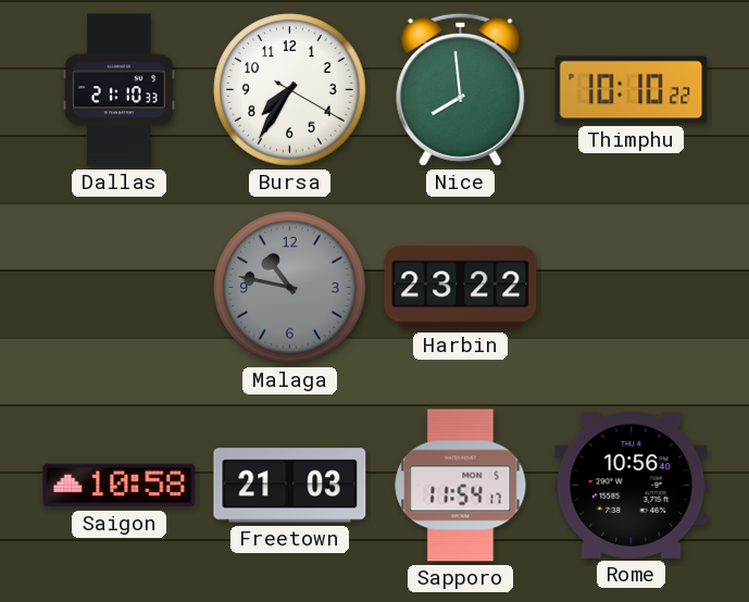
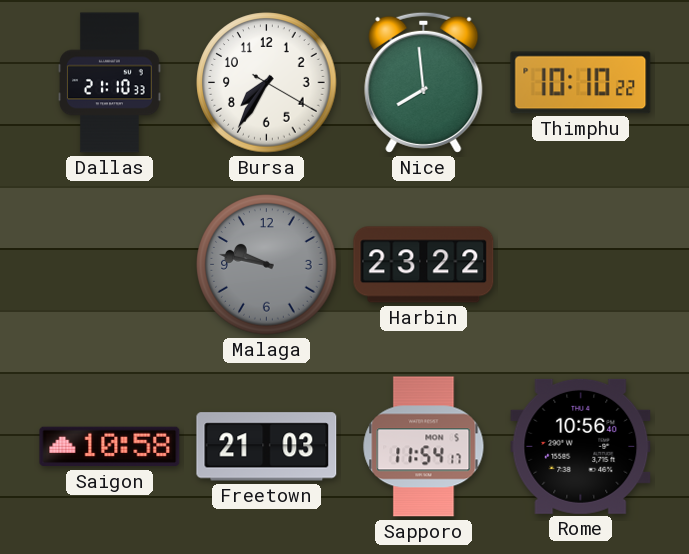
Malaga: 10:47 -> 9:47
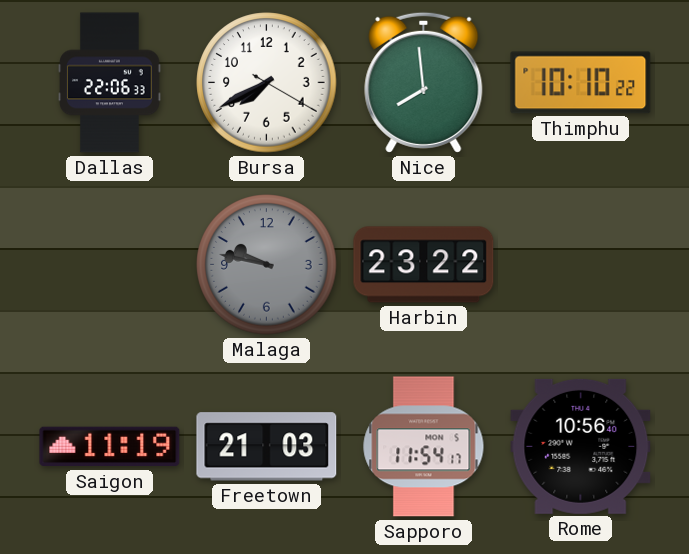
Dallas: 21:10 -> 22:06
Bursa: 7:35 -> 7:40
Saigon: 10:58 -> 11:19
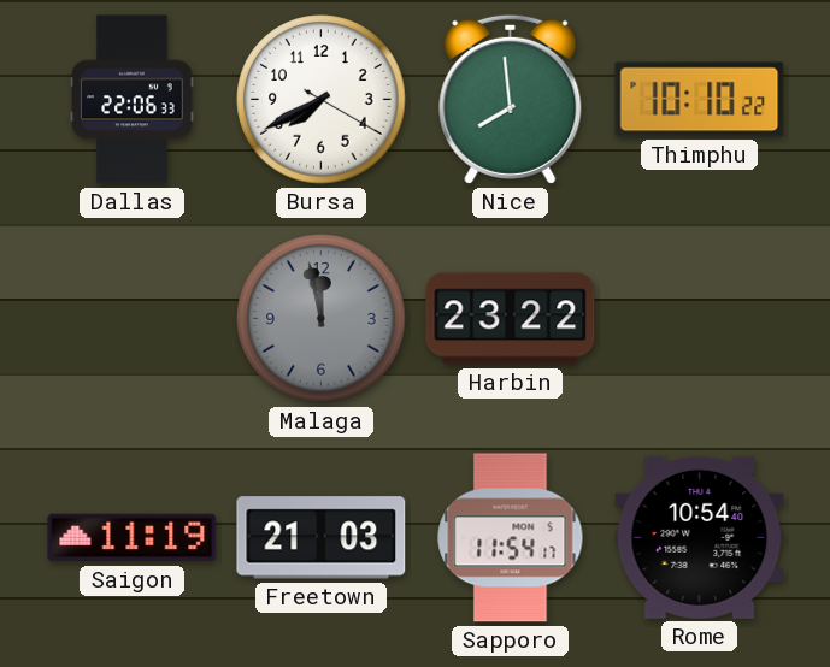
Malaga: 9:47 -> 11:58
Rome: 10:56 -> 10:54
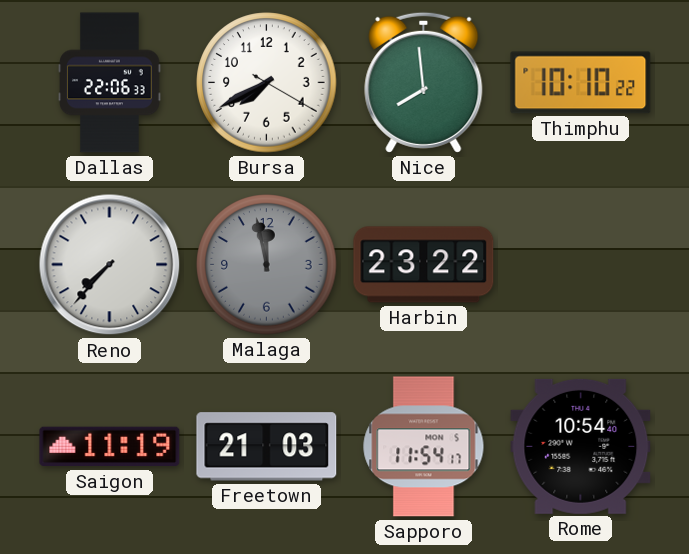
Reno: none -> 7:37
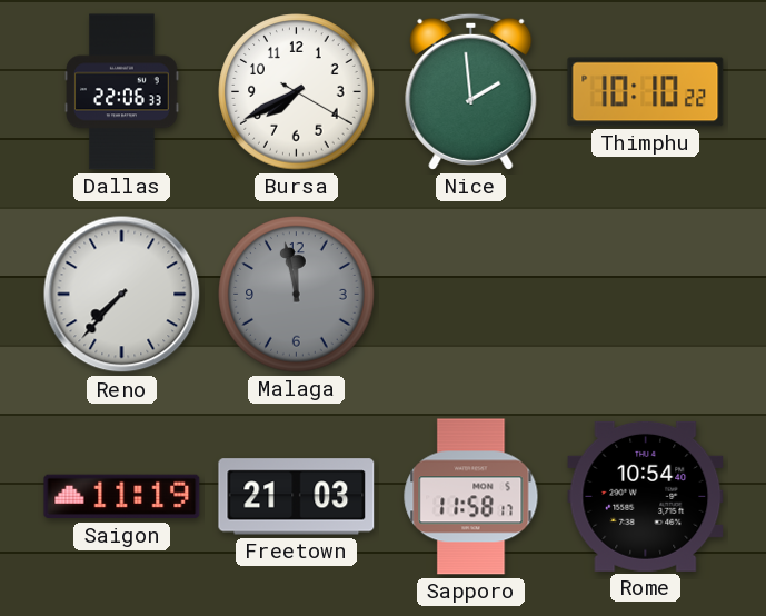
Nice: 7:59 -> 1:59
Harbin: 23:22 -> none
Sapporo: 11:54 -> 11:58
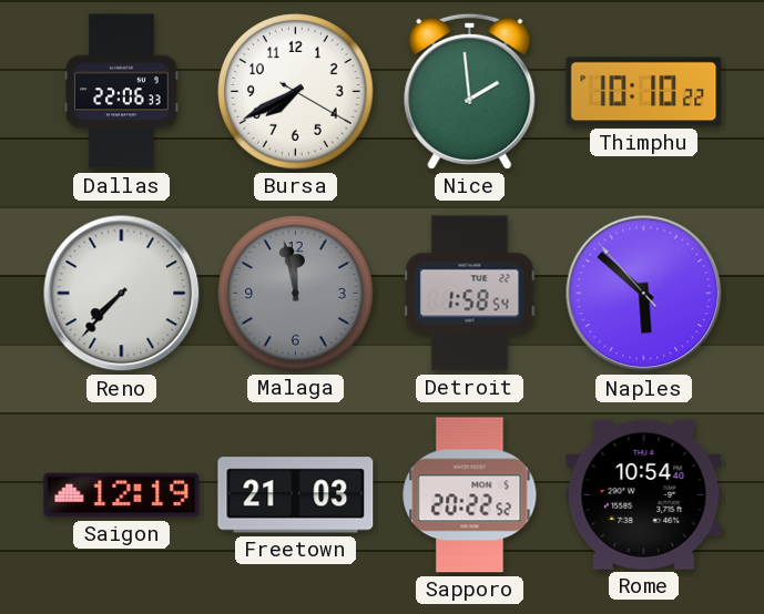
Detroit: none -> 1:58
Naples: none -> 5:51
Saigon: 11:19 -> 12:19
Sapporo: 11:58 -> 20:22
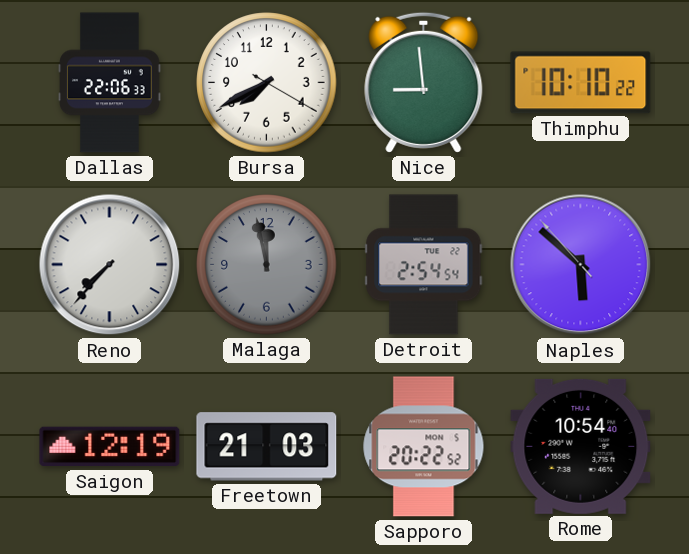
Nice: 1:59 -> 8:59
Detroit: 1:58 -> 2:54
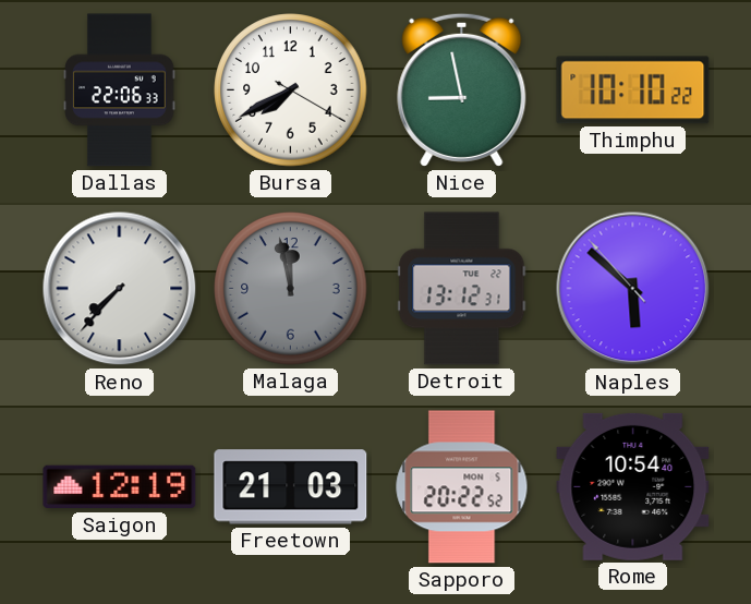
Nice: 8:59 -> 8:58
Detroit: 2:54 -> 13:12
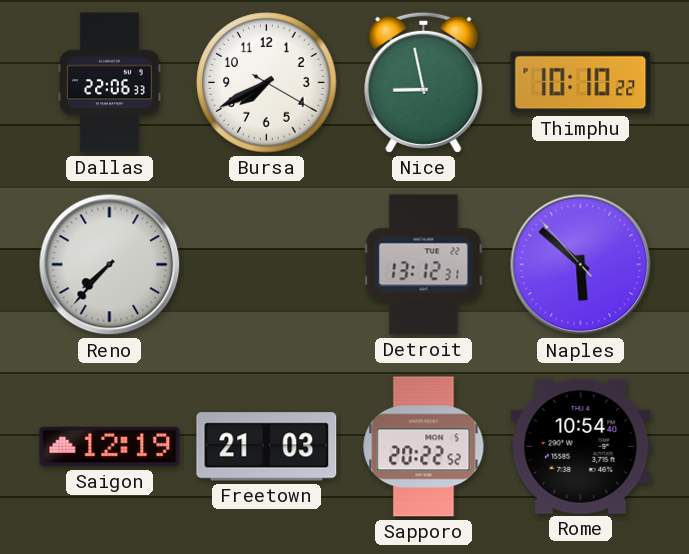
Malaga: 11:58 -> none
